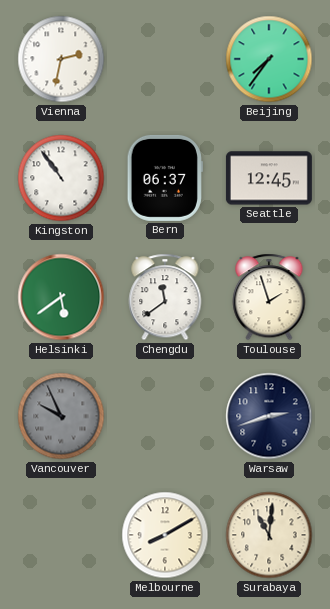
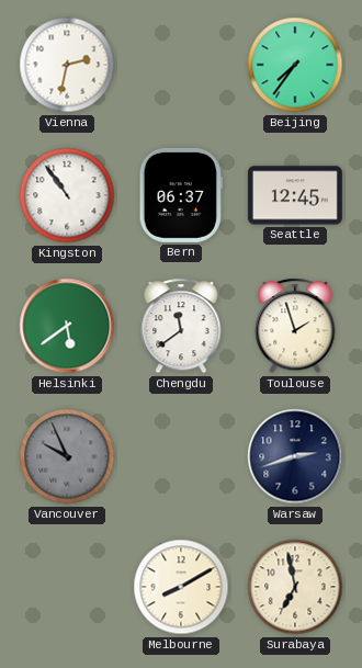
Surabaya: 11:01 -> 6:58
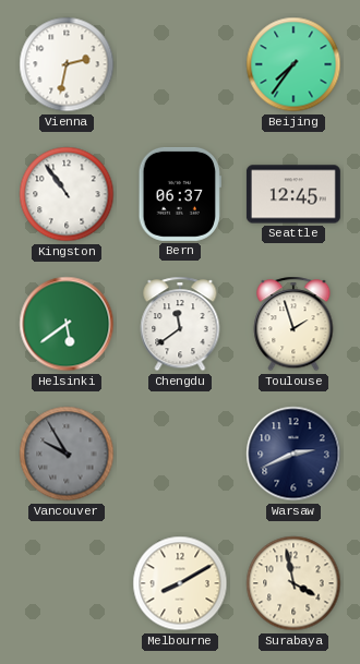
Vancouver: 9:56 -> 9:55
Warsaw: 2:42 -> 2:41
Surabaya: 6:58 -> 3:58
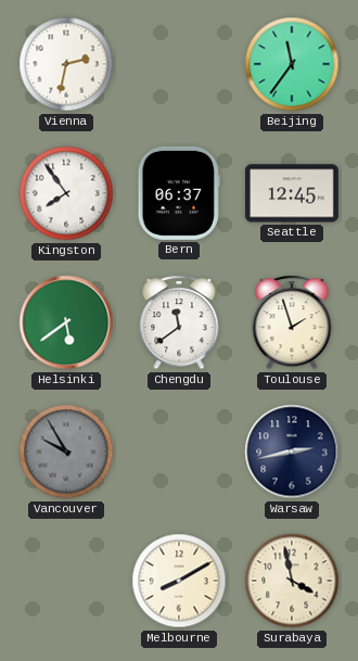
Beijing: 7:36 -> 11:36
Kingston: 10:54 -> 7:54
Warsaw: 2:41 -> 2:43
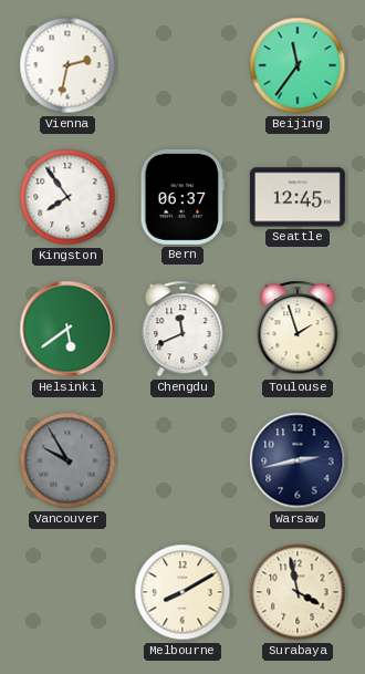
Chengdu: 11:39 -> 11:41
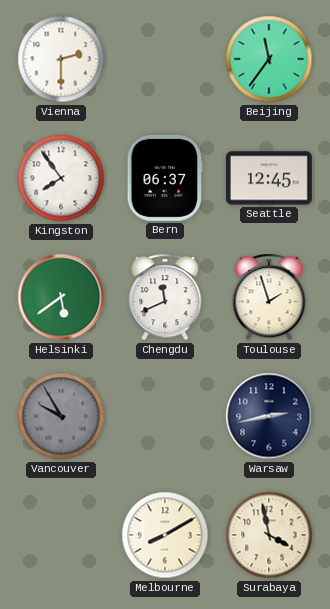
Vienna: 2:32 -> 2:30
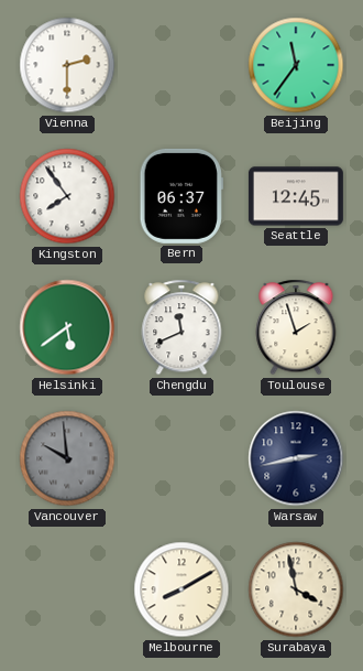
Vancouver: 9:55 -> 9:59
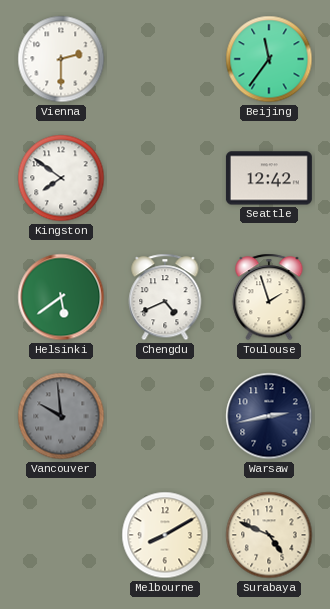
Kingston: 7:54 -> 7:51
Bern: 06:37 -> none
Seattle: 12:45 -> 12:42
Chengdu: 11:41 -> 4:41
Surabaya: 3:58 -> 4:49
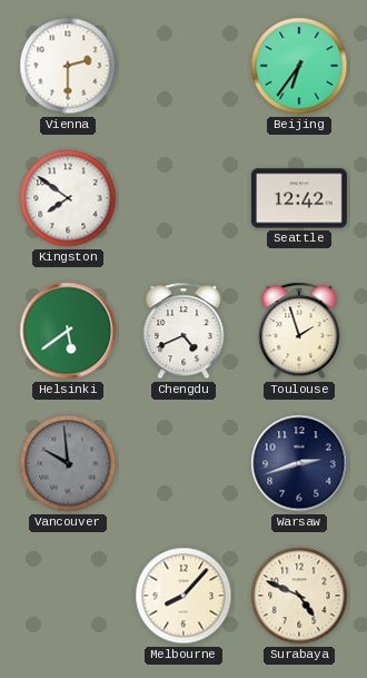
Beijing: 11:36 -> 6:36
Warsaw: 2:43 -> 2:42
Melbourne: 8:10 -> 8:07
